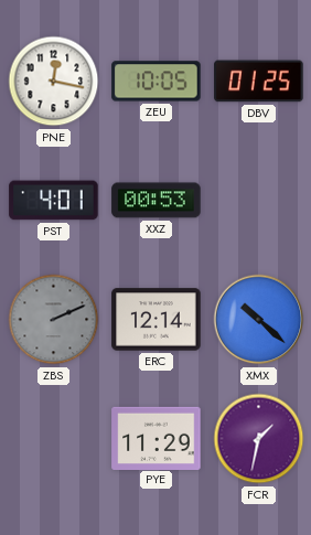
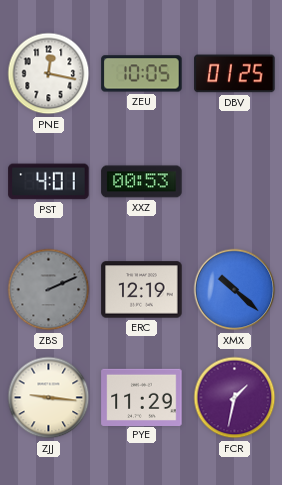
ERC: 12:14 -> 12:19
ZJJ: none -> 9:16
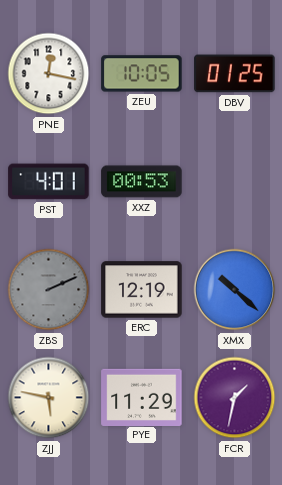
ZJJ: 9:16 -> 5:47
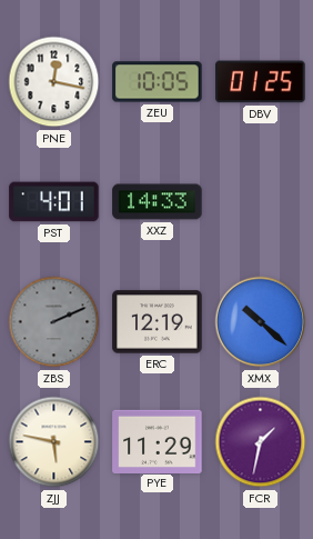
XXZ: 00:53 -> 14:33
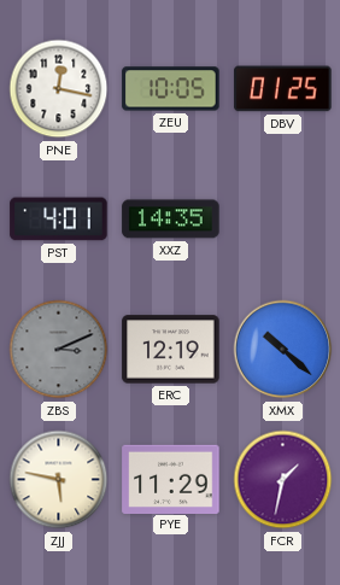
XXZ: 14:33 -> 14:35
ZBS: 2:11 -> 3:11
